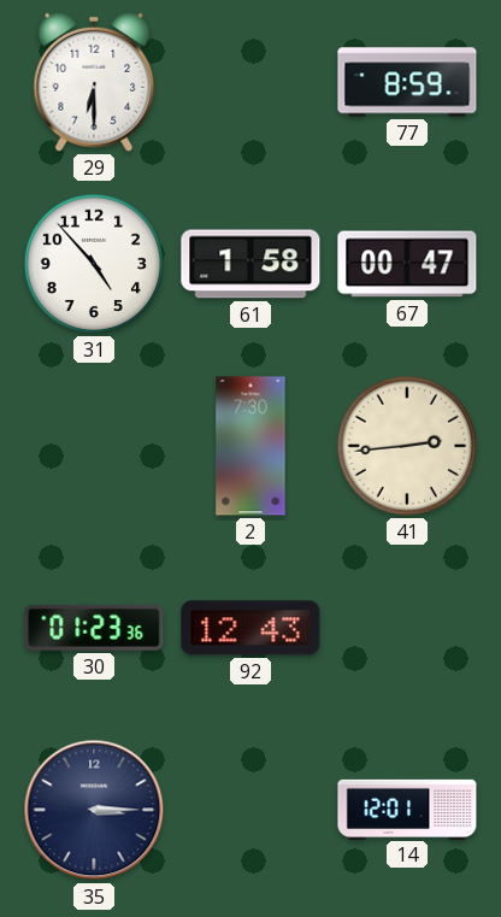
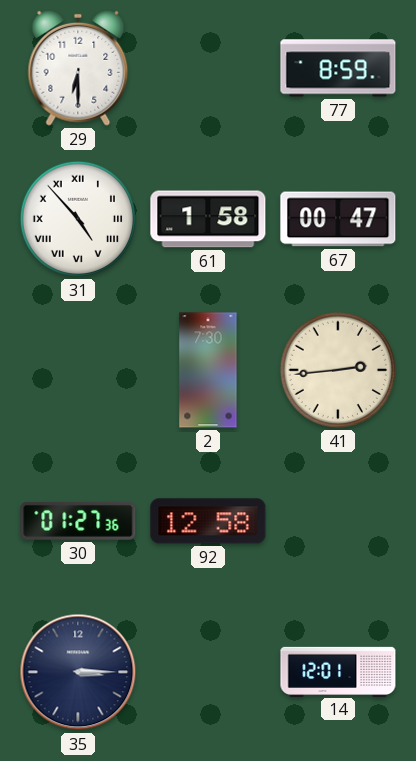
31 numerals: Arabic -> Roman
30: 01:23 -> 01:27
92: 12:43 -> 12:58
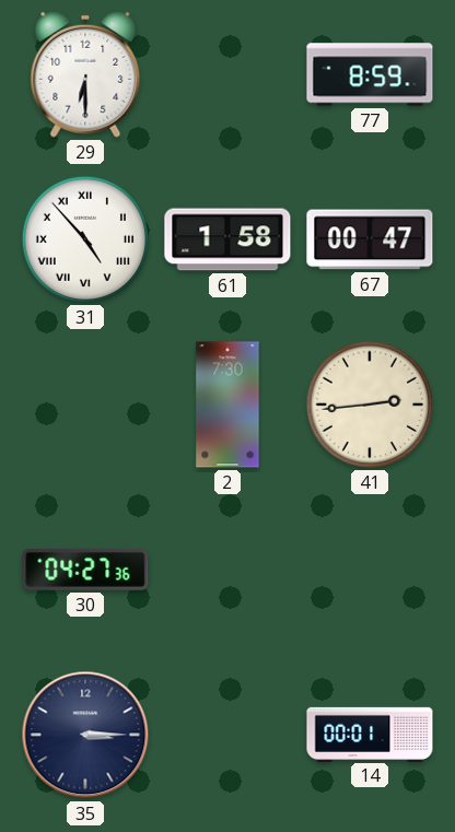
30: 01:27 -> 04:27
92: 12:58 -> none
14: 12:01 -> 00:01
